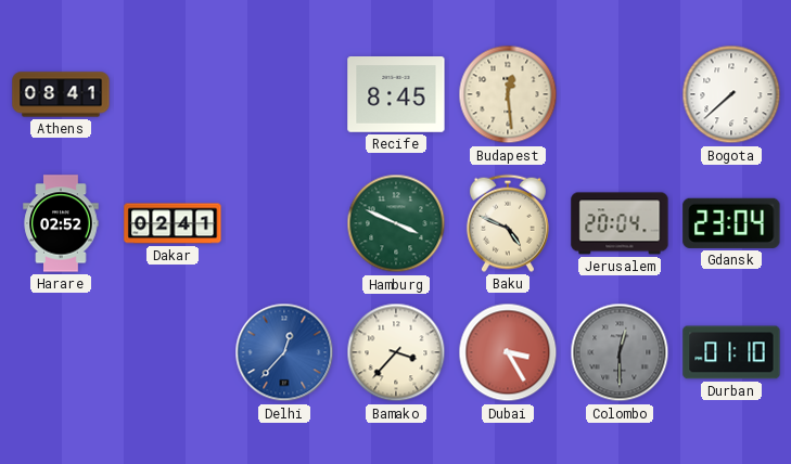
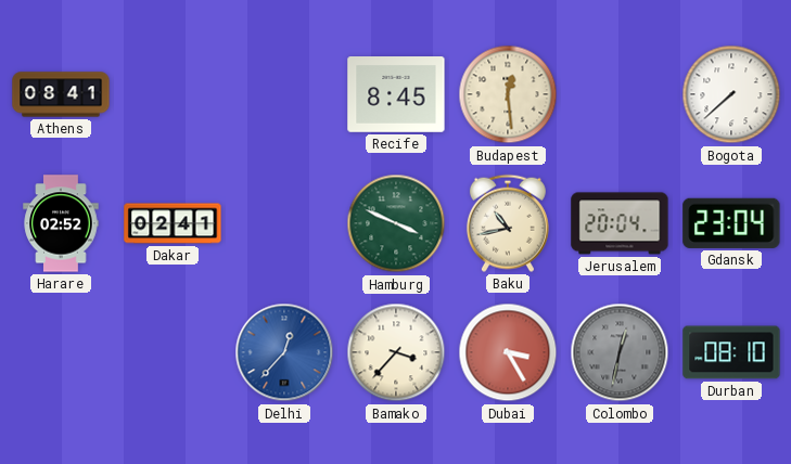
Baku: 4:49 -> 10:43
Colombo: 12:30 -> 12:32
Durban: 01:10 -> 08:10
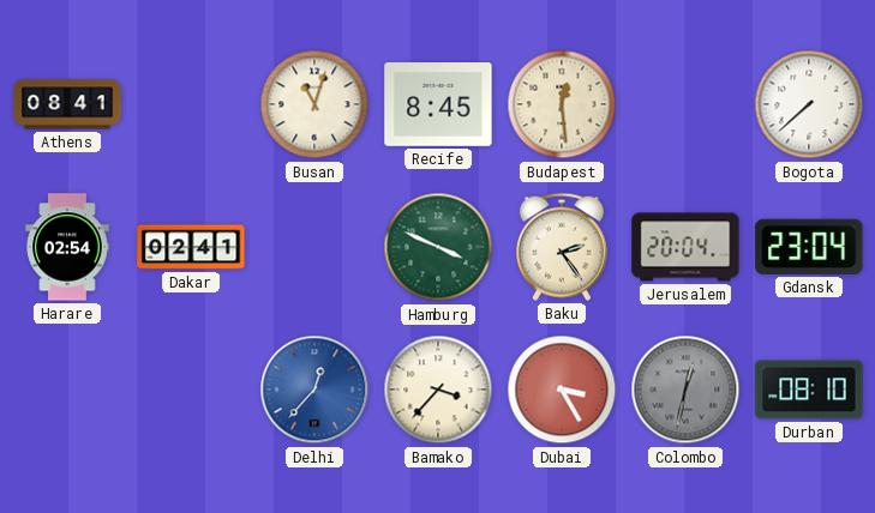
Busan: none -> 11:03
Harare: 02:52 -> 02:54
Baku: 10:43 -> 2:24
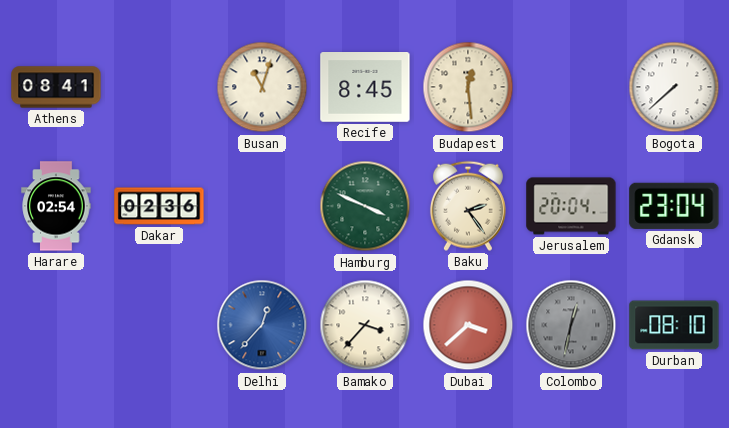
Dakar: 02:41 -> 02:36
Dubai: 3:25 -> 3:38
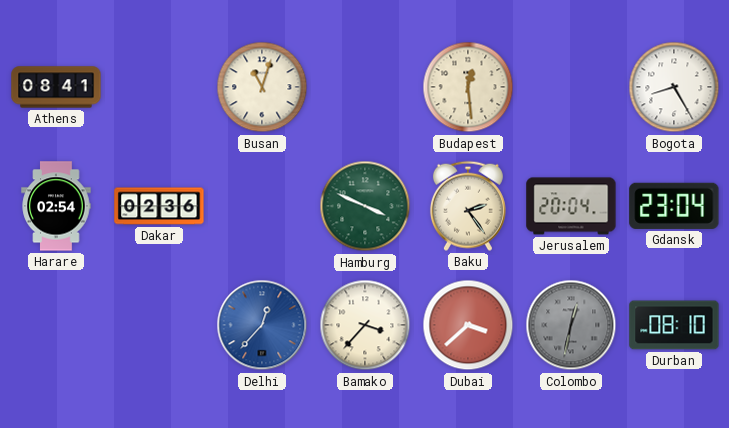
Recife: 8:45 -> none
Bogota: 7:38 -> 8:25
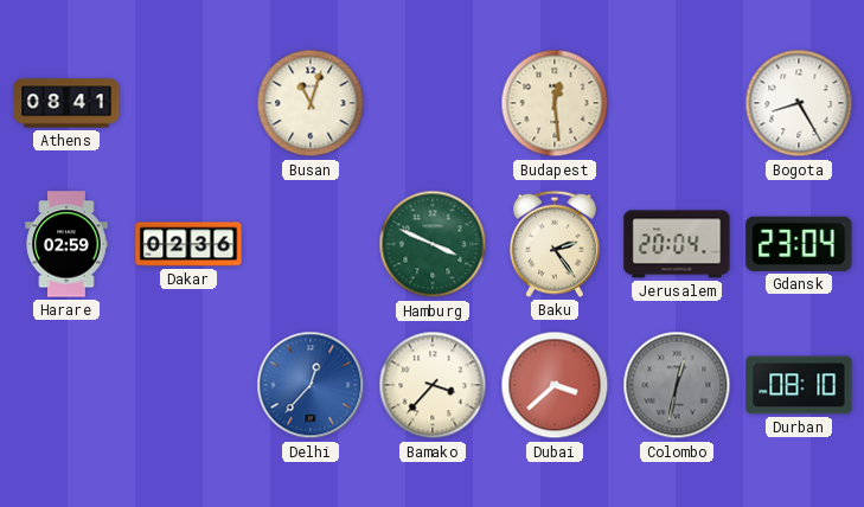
Harare: 02:54 -> 02:59
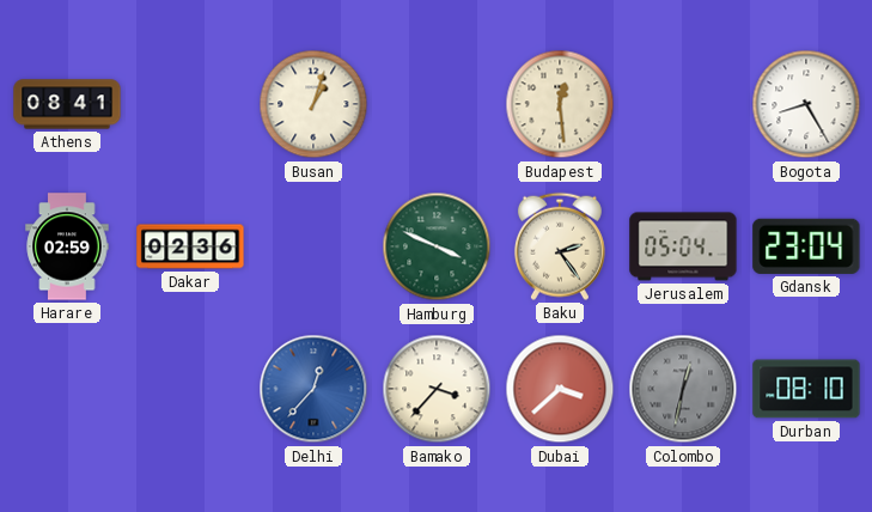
Busan: 11:03 -> 1:03
Jerusalem: 20:04 -> 05:04
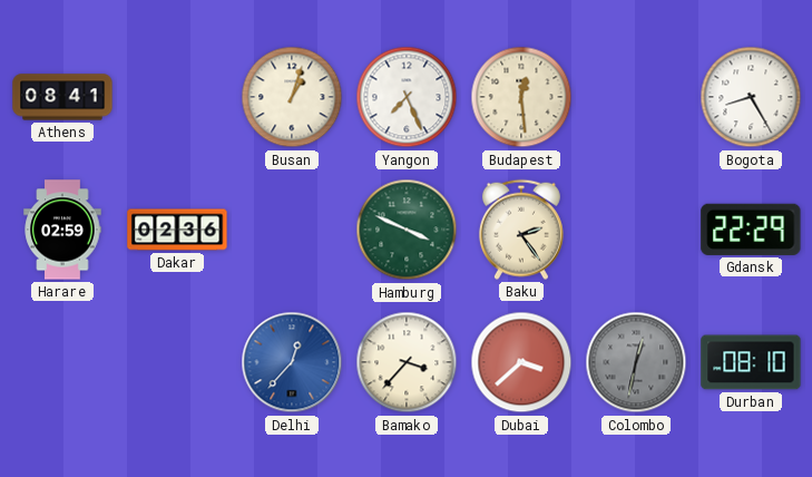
Yangon: none -> 7:26
Jerusalem: 05:04 -> none
Gdansk: 23:04 -> 22:29
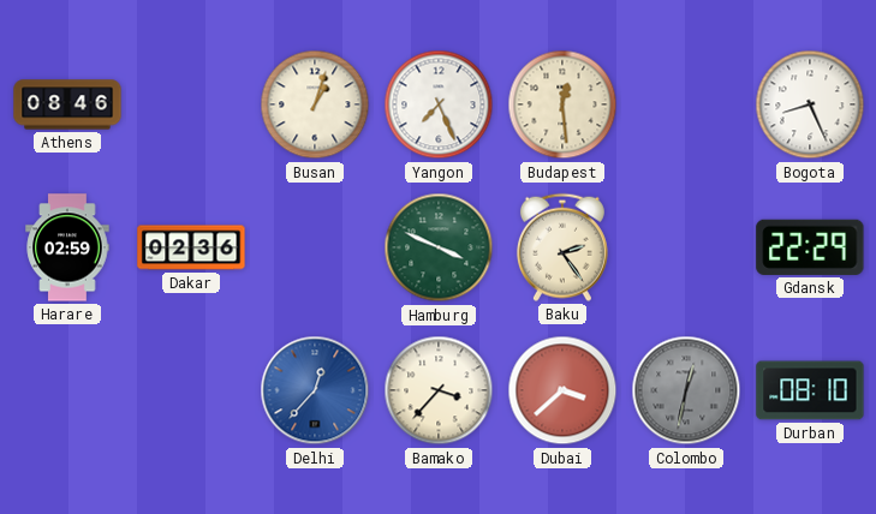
Athens: 08:41 -> 08:46
Bogota: 8:25 -> 8:26
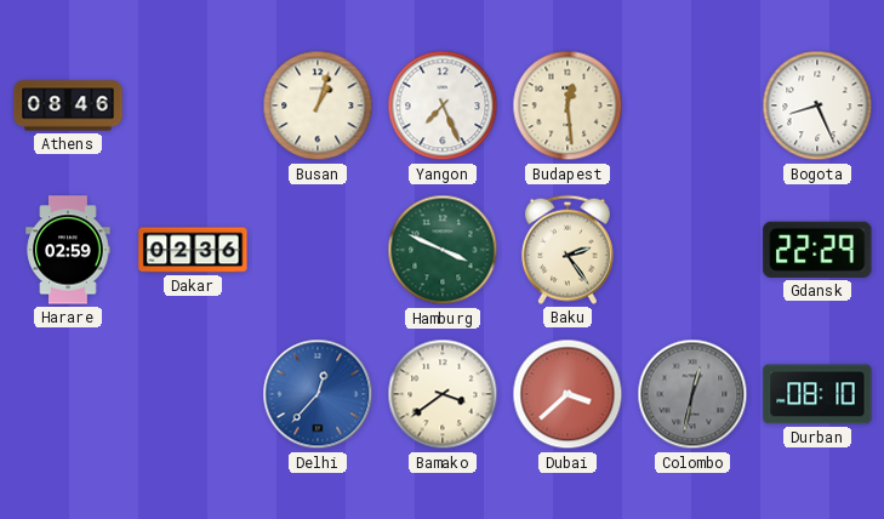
Bamako: 3:37 -> 3:39
